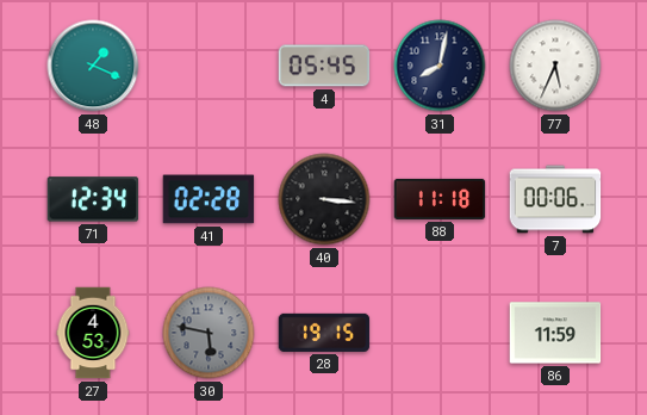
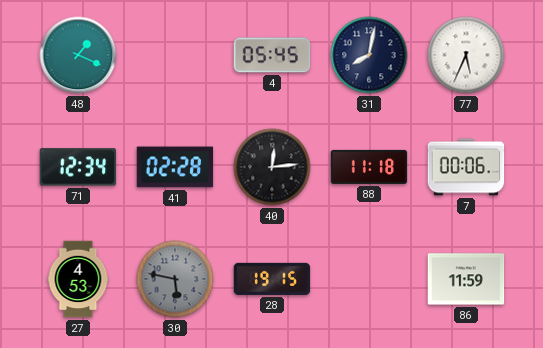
40: 3:16 -> 12:14
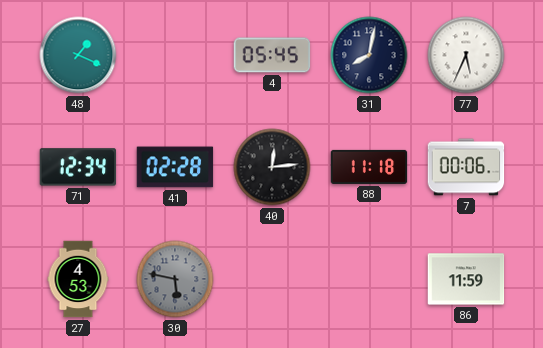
28: 19:15 -> none
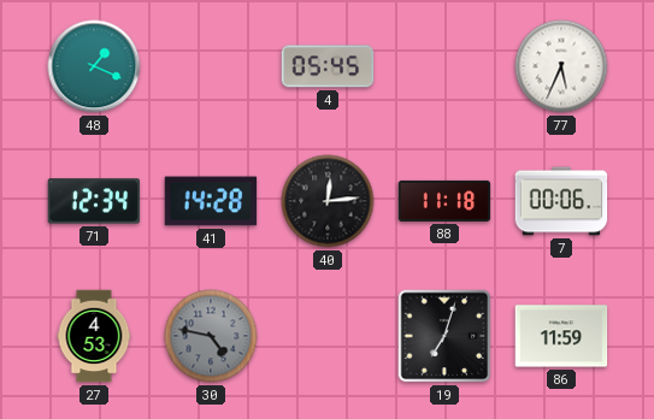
31: 8:02 -> none
41: 02:28 -> 14:28
30: 5:47 -> 4:47
19: none -> 7:03
